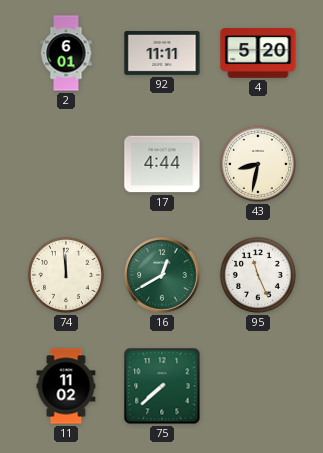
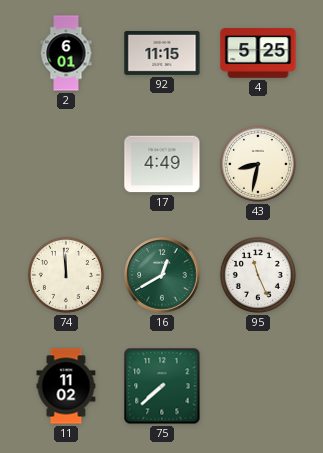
92: 11:11 -> 11:15
4: 5:20 -> 5:25
17: 4:44 -> 4:49
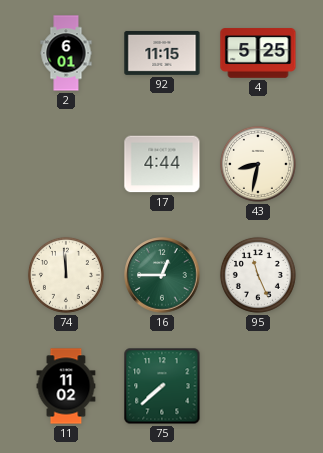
17: 4:49 -> 4:44
16: 12:40 -> 12:45
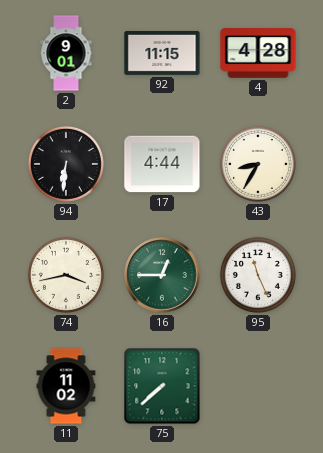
2: 6:01 -> 9:01
4: 5:25 -> 4:28
94: none -> 6:31
43: 8:32 -> 8:35
74: 11:59 -> 3:43
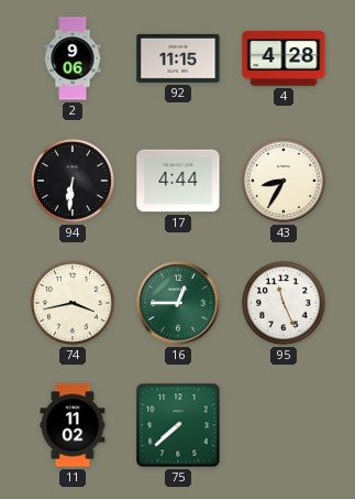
2: 9:01 -> 9:06
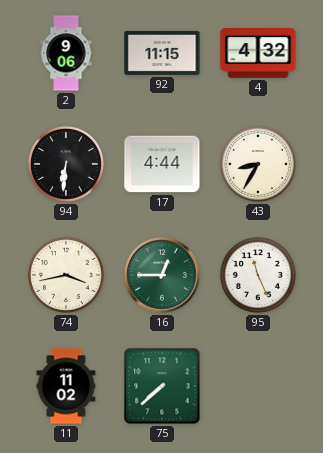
4: 4:28 -> 4:32
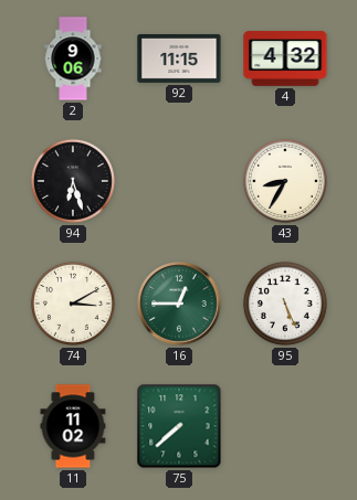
94: 6:31 -> 6:27
17: 4:44 -> none
74: 3:43 -> 3:10
95: 11:26 -> 5:26
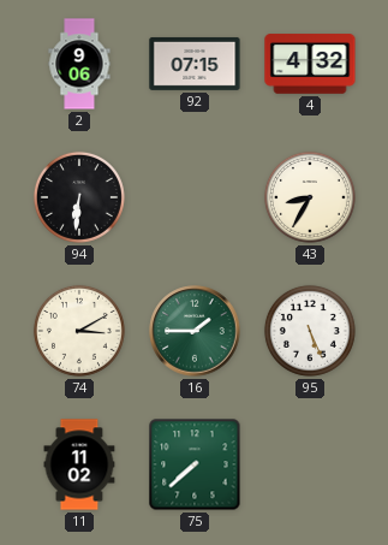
92: 11:15 -> 07:15
94: 6:27 -> 6:31
16: 12:45 -> 1:45
